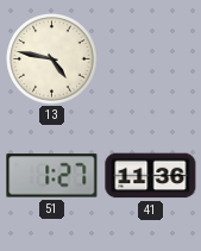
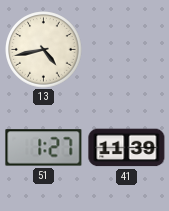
13: 4:47 -> 4:43
41: 11:36 -> 11:39
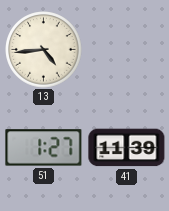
13: 4:43 -> 4:44
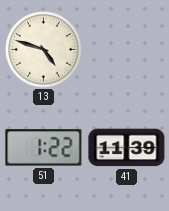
13: 4:44 -> 4:48
51: 1:27 -> 1:22
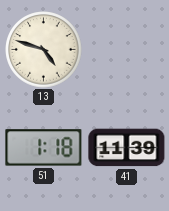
51: 1:22 -> 1:18
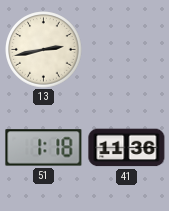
13: 4:48 -> 2:43
41: 11:39 -> 11:36
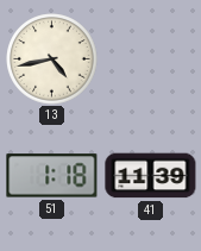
13: 2:43 -> 4:43
41: 11:36 -> 11:39
